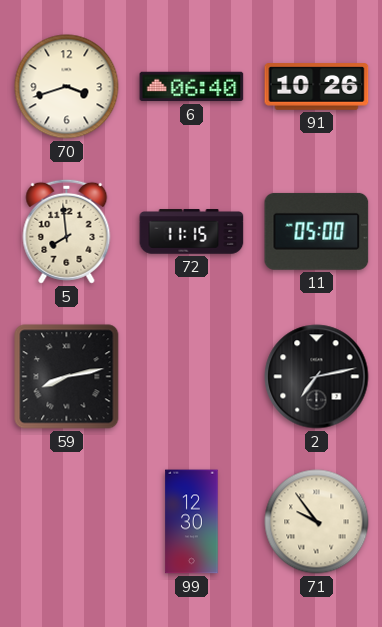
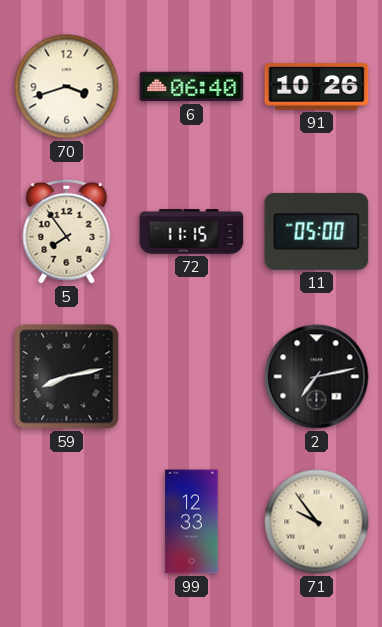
5: 7:59 -> 7:54
99: 12:30 -> 12:33
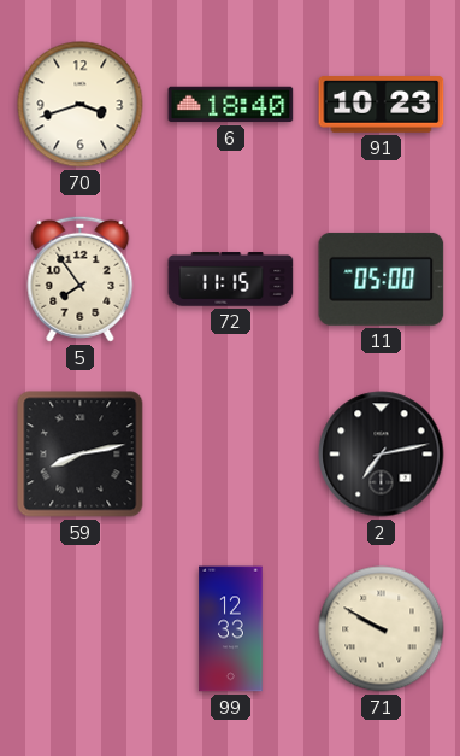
6: 06:40 -> 18:40
91: 10:26 -> 10:23
71: 9:54 -> 9:50
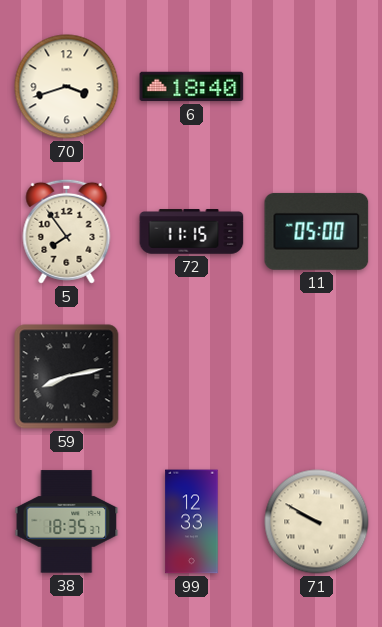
91: 10:23 -> none
2: 7:13 -> none
38: none -> 18:35
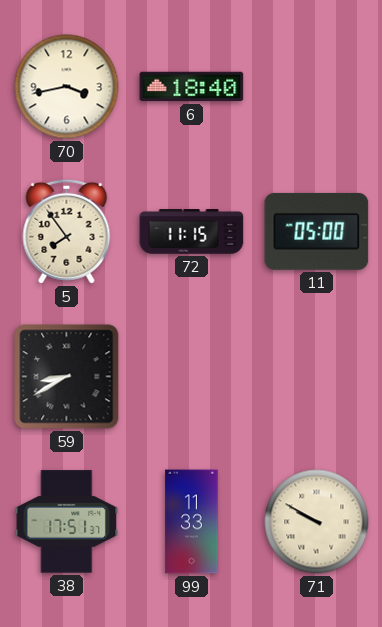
70: 3:42 -> 3:43
59: 8:13 -> 8:40
38: 18:35 -> 17:51
99: 12:33 -> 11:33
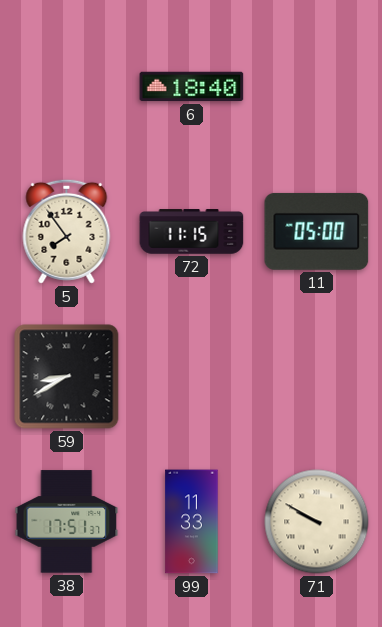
70: 3:43 -> none
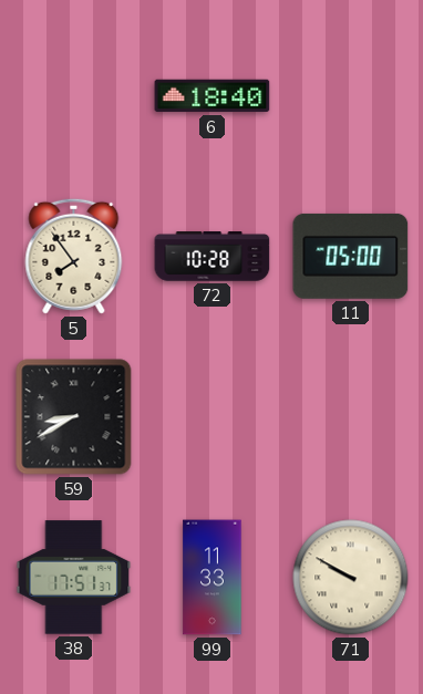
72: 11:15 -> 10:28
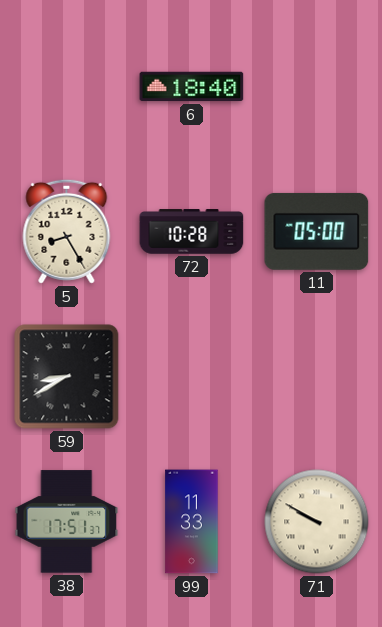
5: 7:54 -> 8:25
